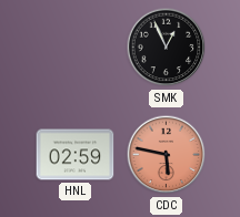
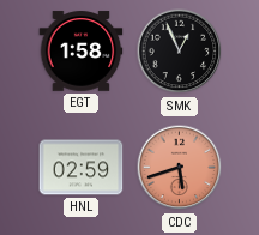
EGT: none -> 1:58
CDC: 5:47 -> 5:42
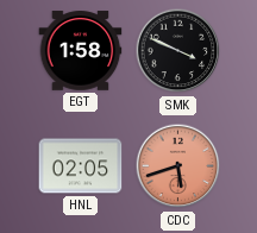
SMK: 12:56 -> 3:49
HNL: 02:59 -> 02:05
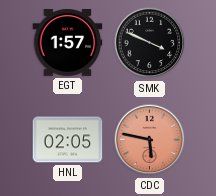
EGT: 1:58 -> 1:57
CDC: 5:42 -> 5:47
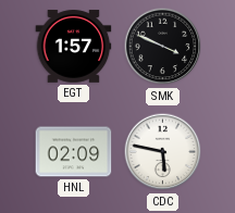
HNL: 02:05 -> 02:09
CDC dial: salmon -> white
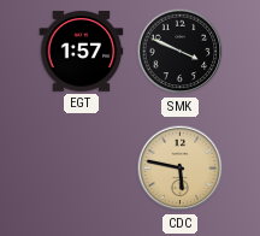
HNL: 02:09 -> none
CDC dial: white -> champagne
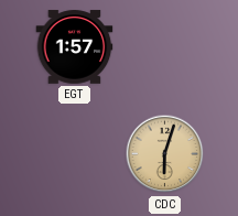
SMK: 3:49 -> none
CDC: 5:47 -> 6:03
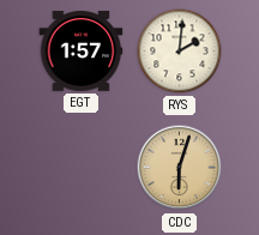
RYS: none -> 2:01
